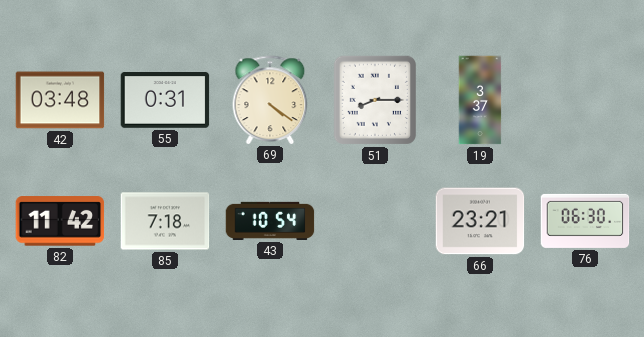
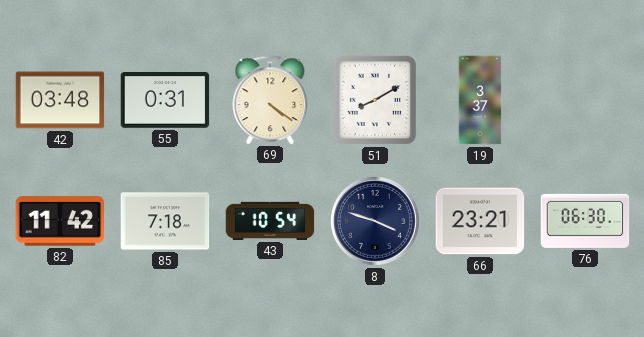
51: 8:15 -> 8:10
8: none -> 3:48
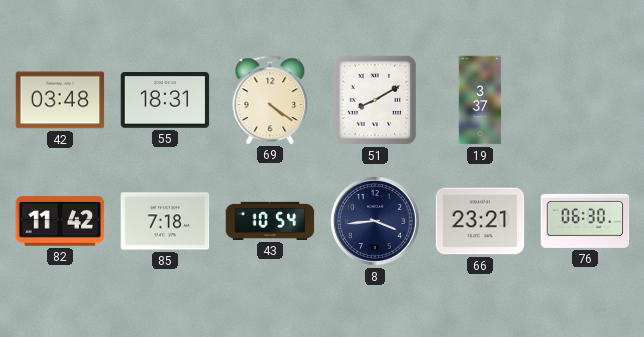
55: 0:31 -> 18:31
8: 3:48 -> 3:44
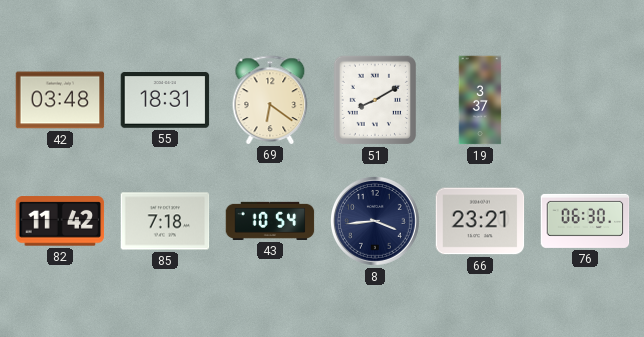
69: 4:21 -> 6:21
